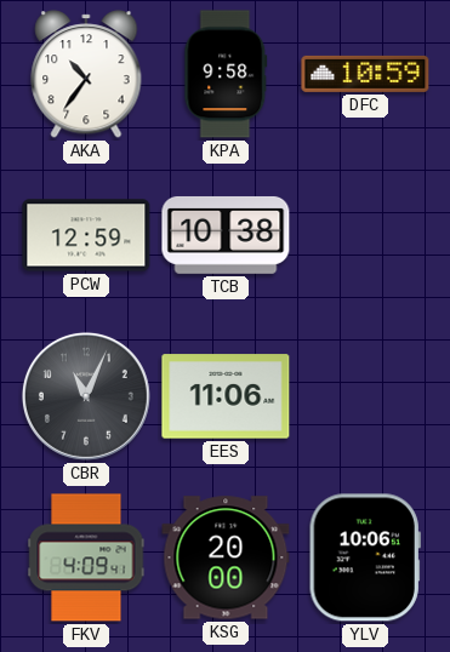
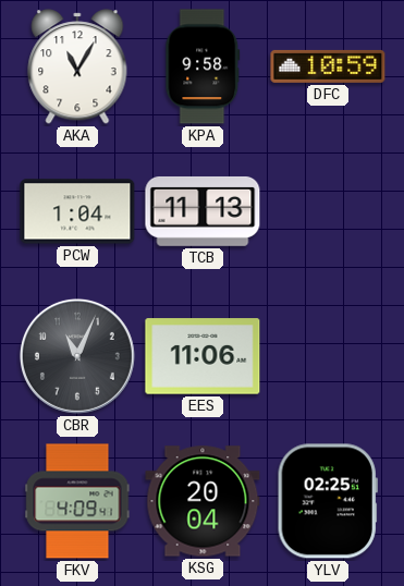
AKA: 10:36 -> 11:05
PCW: 12:59 -> 1:04
TCB: 10:38 -> 11:13
KSG: 20:00 -> 20:04
YLV: 10:06 -> 02:25
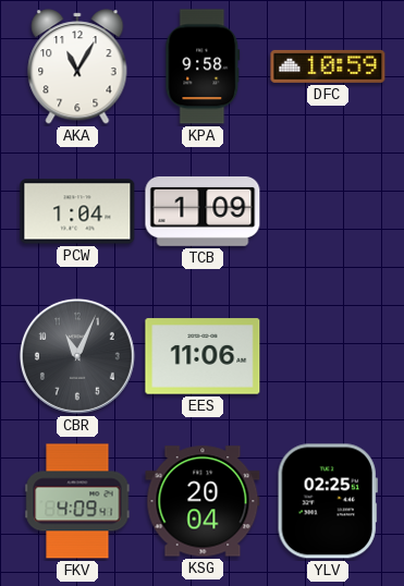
TCB: 11:13 -> 1:09
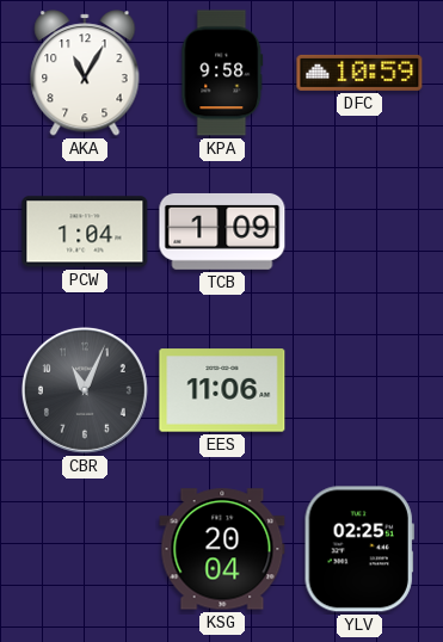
FKV: 4:09 -> none
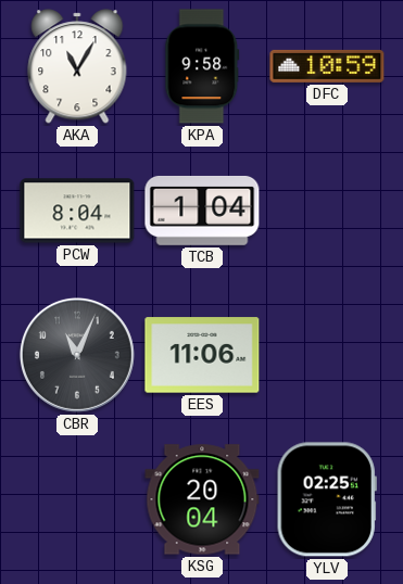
PCW: 1:04 -> 8:04
TCB: 1:09 -> 1:04
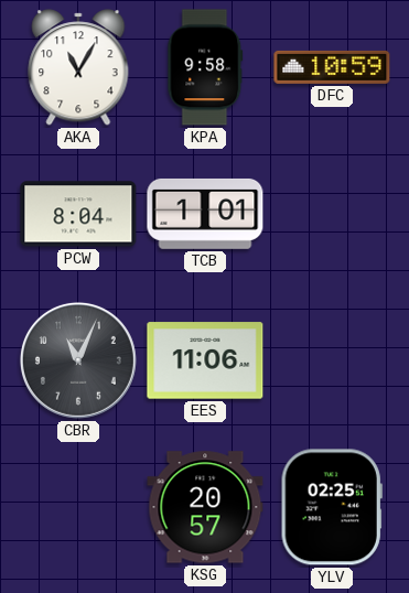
TCB: 1:04 -> 1:01
KSG: 20:04 -> 20:57
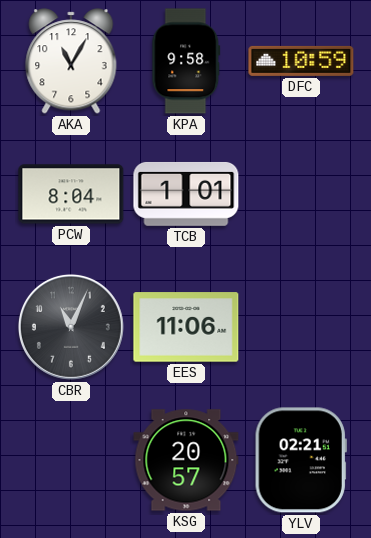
YLV: 02:25 -> 02:21
